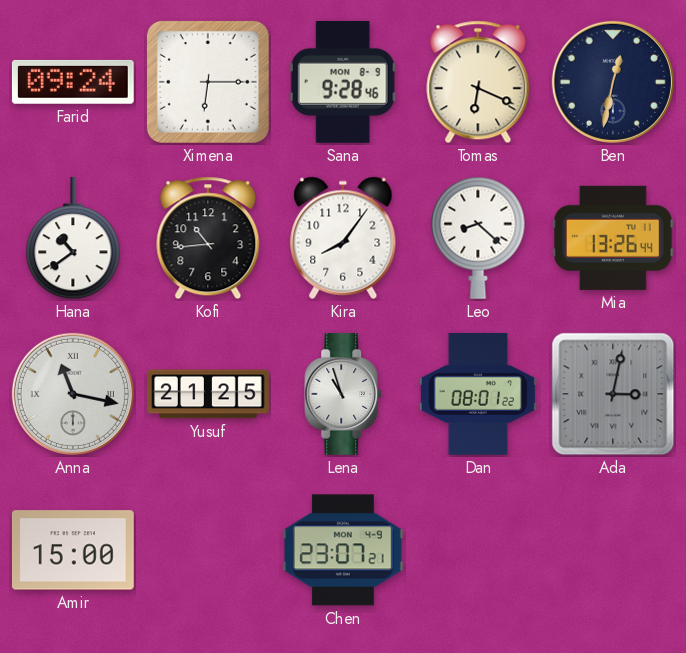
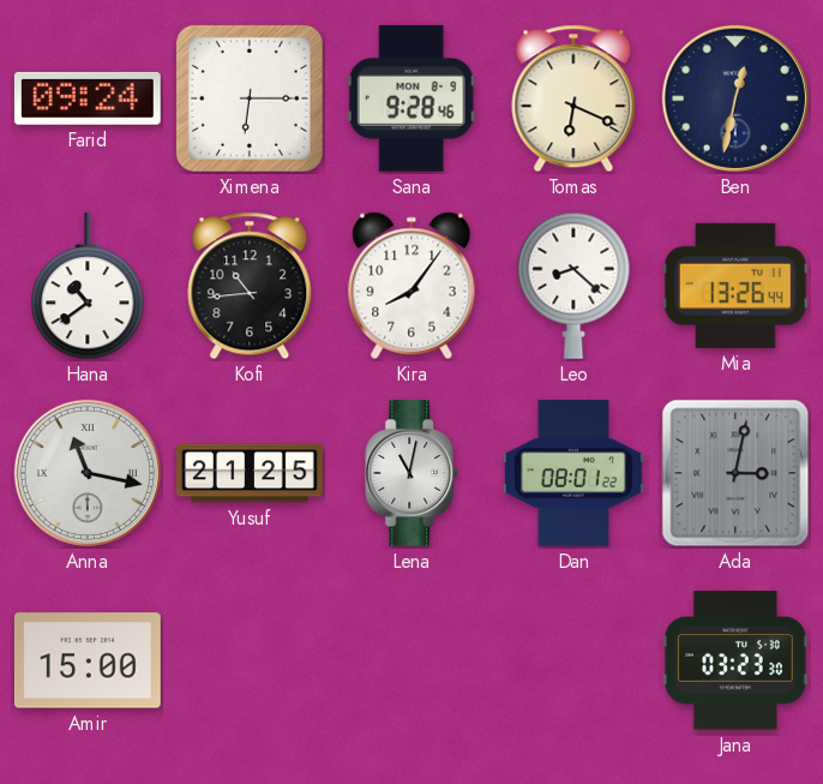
Lena: 10:57 -> 11:02
Chen: 23:07 -> none
Jana: none -> 03:23
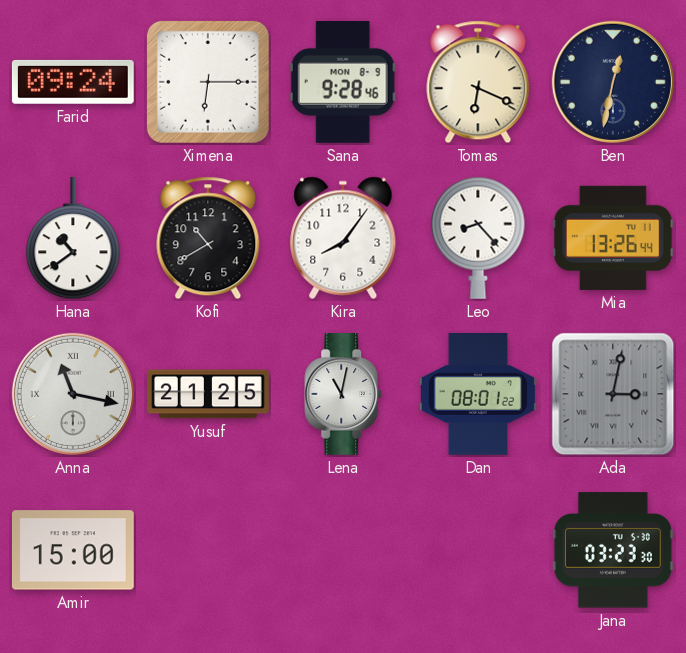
Kofi: 10:44 -> 10:40
Leo: 8:22 -> 8:23
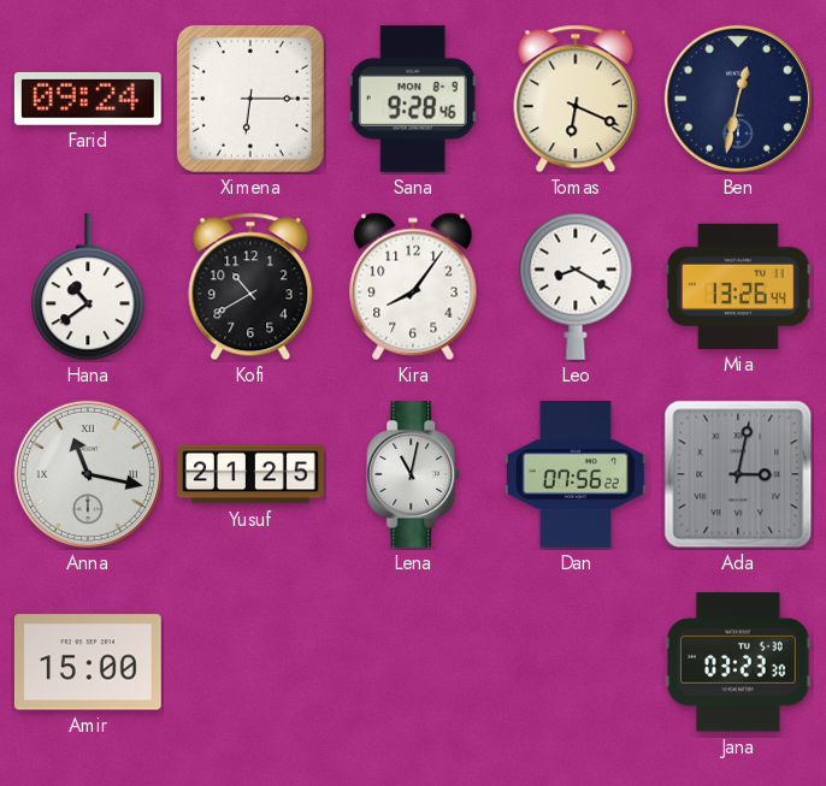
Leo: 8:23 -> 8:20
Dan: 08:01 -> 07:56
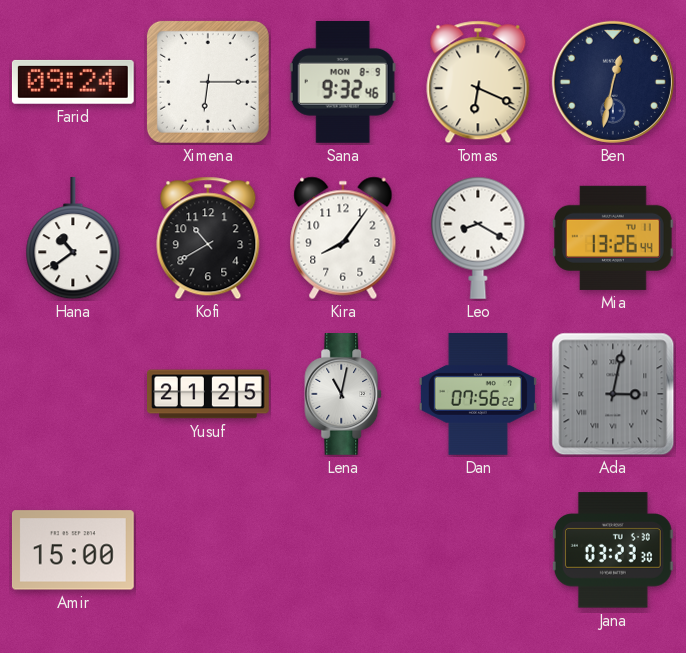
Sana: 9:28 -> 9:32
Anna: 11:17 -> none
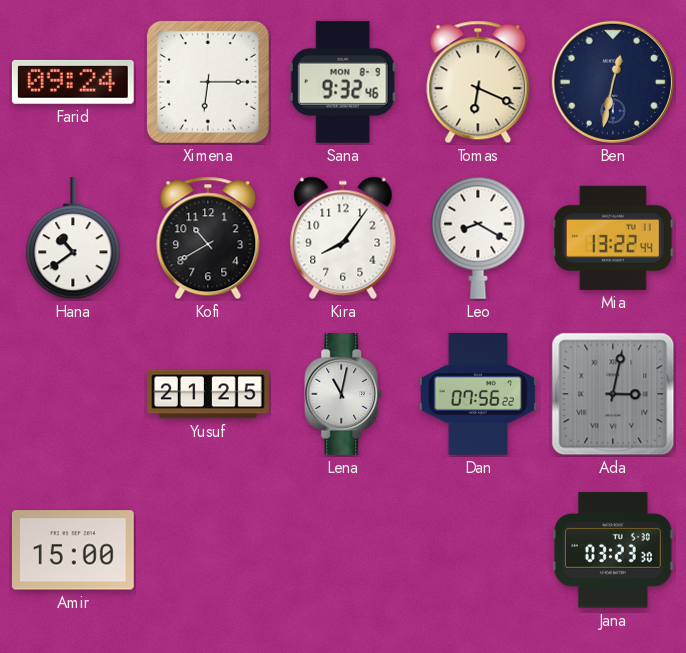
Mia: 13:26 -> 13:22
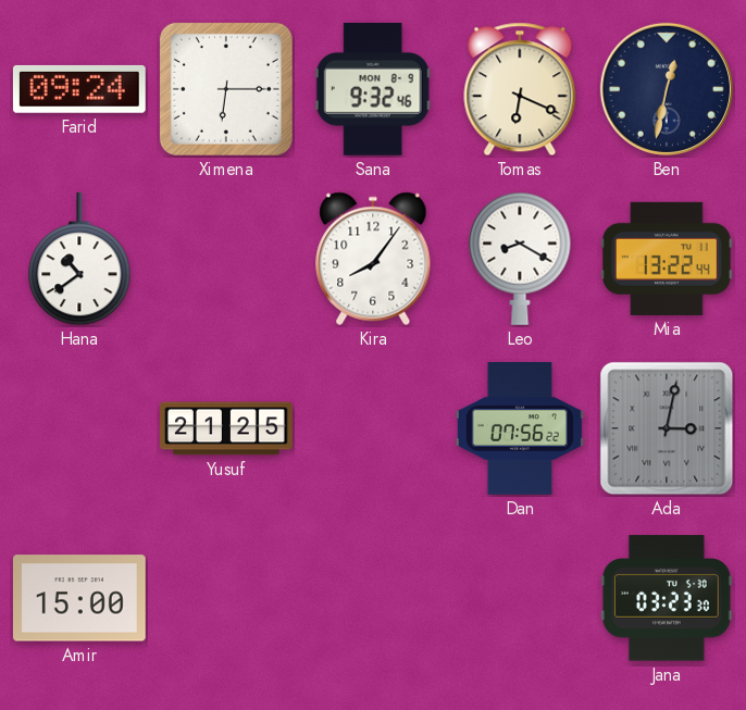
Kofi: 10:40 -> none
Lena: 11:02 -> none
